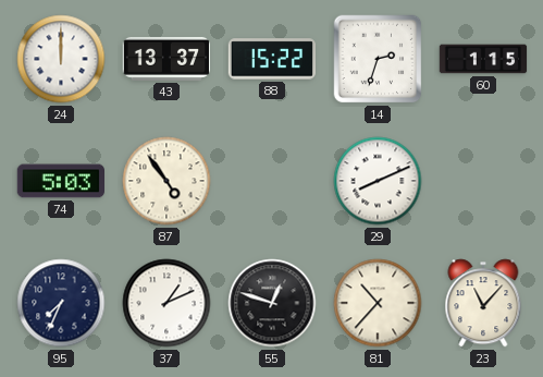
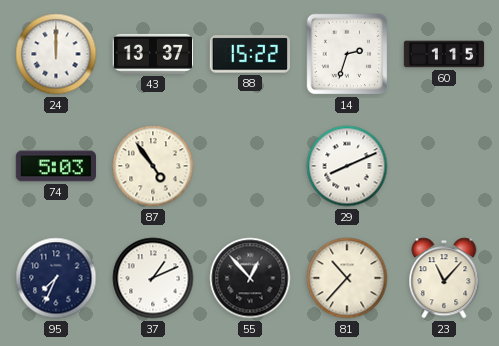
55: 12:48 -> 12:53
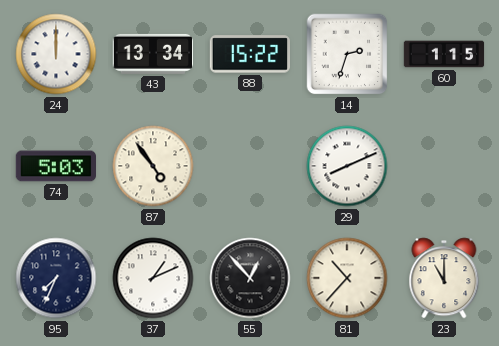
43: 13:37 -> 13:34
23: 11:07 -> 11:00
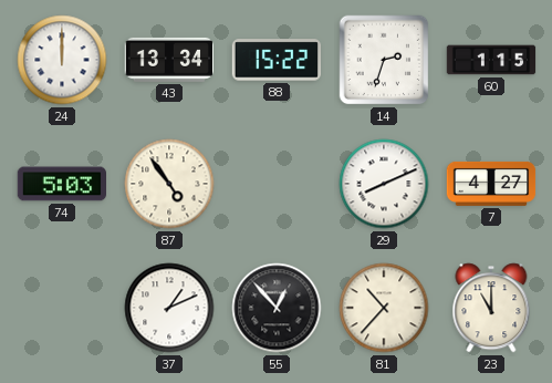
7: none -> 4:27
95: 7:34 -> none
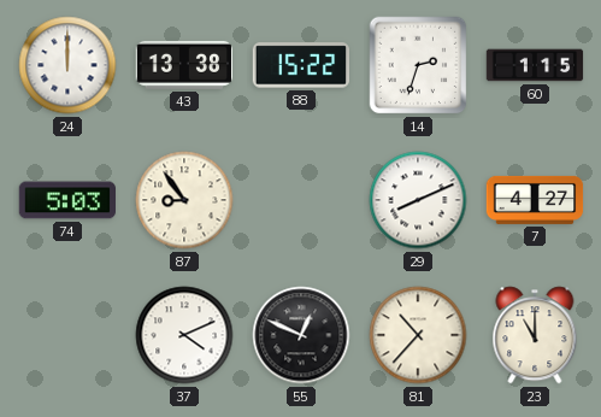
43: 13:34 -> 13:38
87: 4:54 -> 8:54
37: 1:11 -> 4:11
55: 12:53 -> 12:49
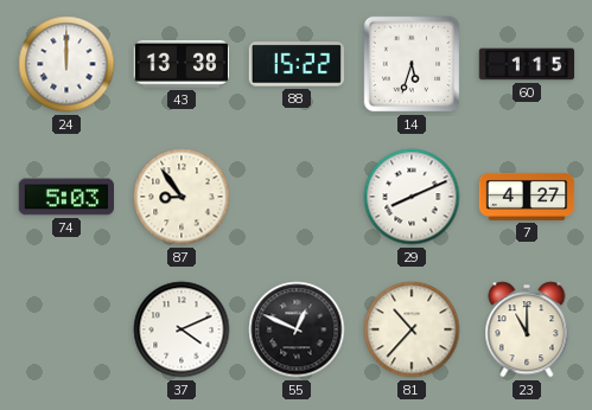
14: 2:33 -> 5:33
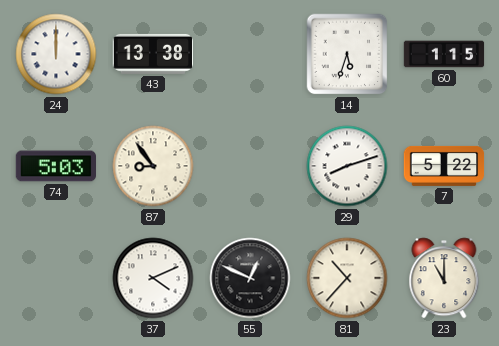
88: 15:22 -> none
29: 8:11 -> 8:12
7: 4:27 -> 5:22
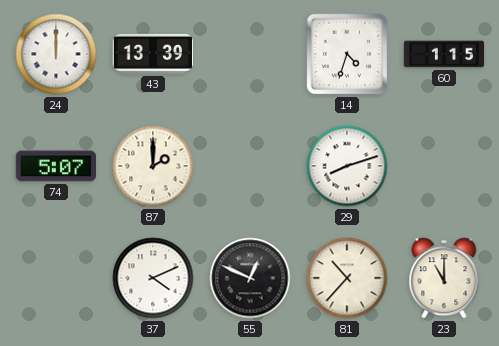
43: 13:38 -> 13:39
14: 5:33 -> 4:33
74: 5:03 -> 5:07
87: 8:54 -> 2:00
7: 5:22 -> none
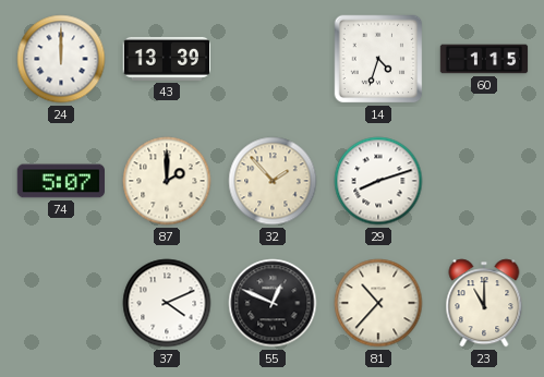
32: none -> 1:53
